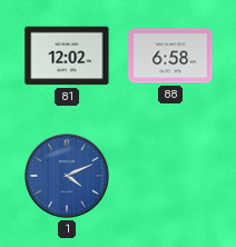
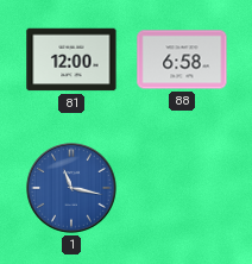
81: 12:02 -> 12:00
1: 4:11 -> 11:17
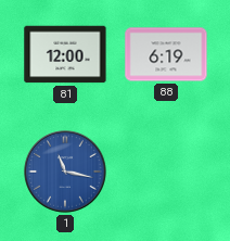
88: 6:58 -> 6:19
